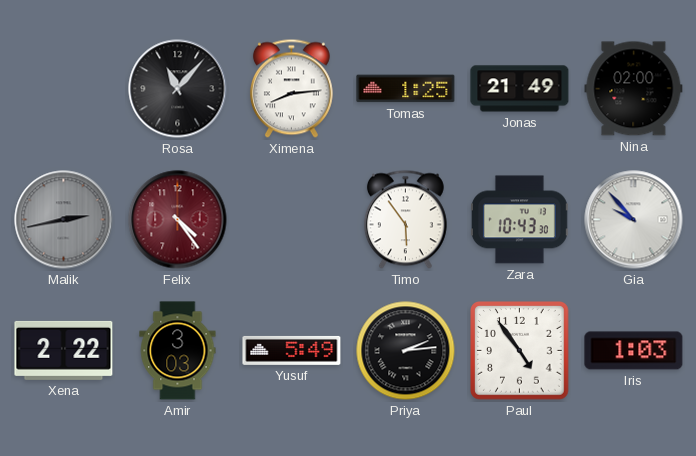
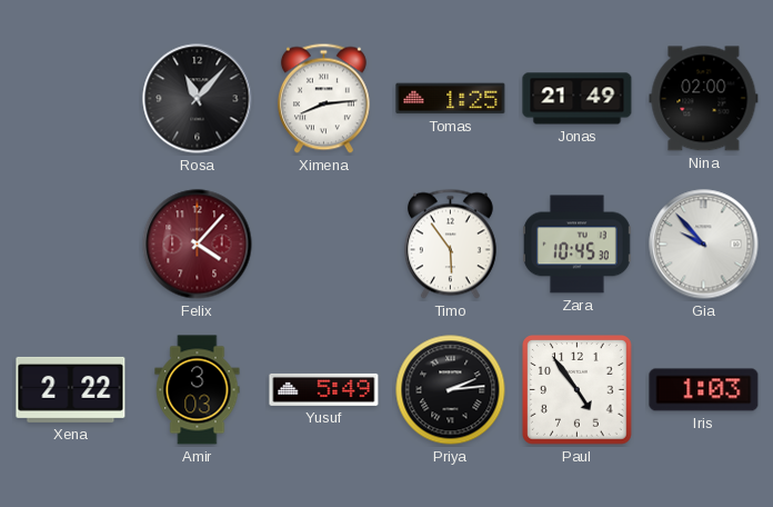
Malik: 2:43 -> none
Felix: 4:24 -> 4:07
Zara: 10:43 -> 10:45
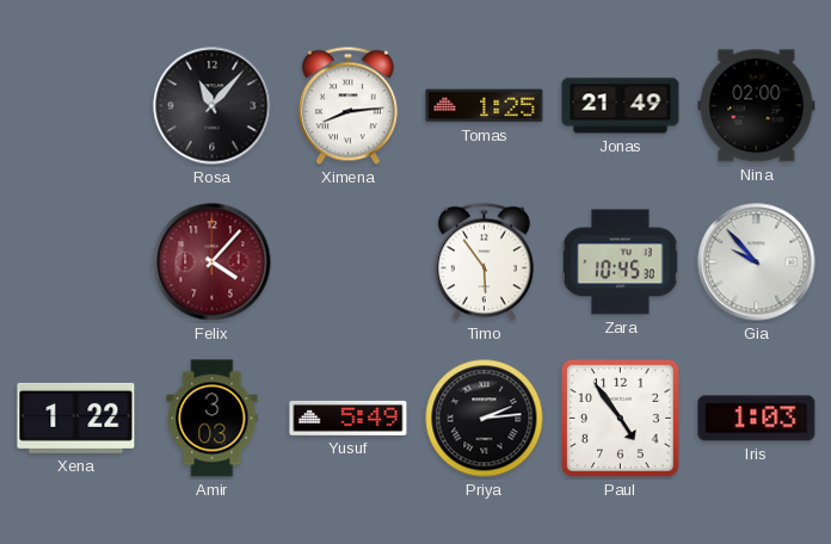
Xena: 2:22 -> 1:22
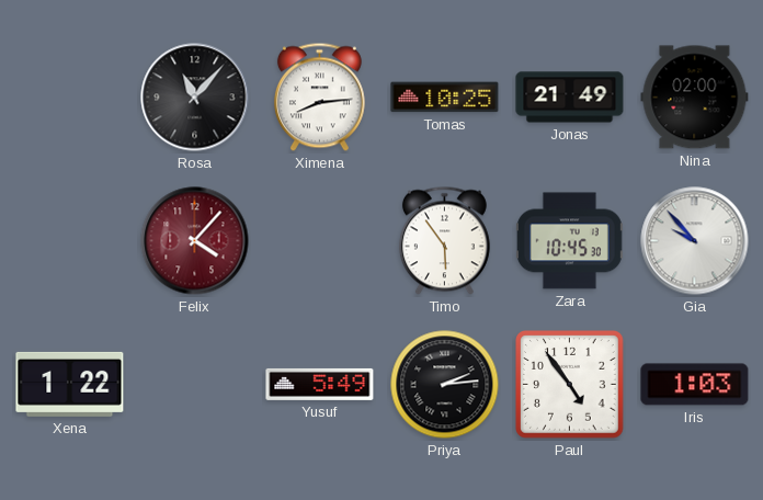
Tomas: 1:25 -> 10:25
Amir: 3:03 -> none
